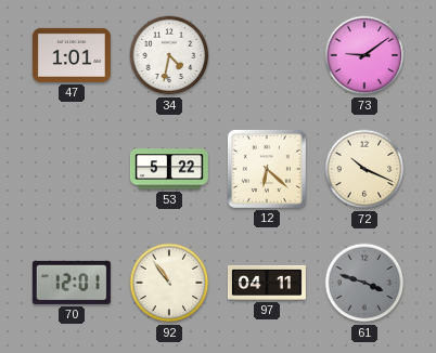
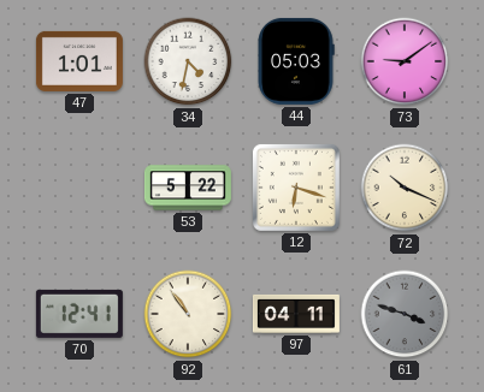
44: none -> 05:03
12: 6:22 -> 6:18
70: 12:01 -> 12:41
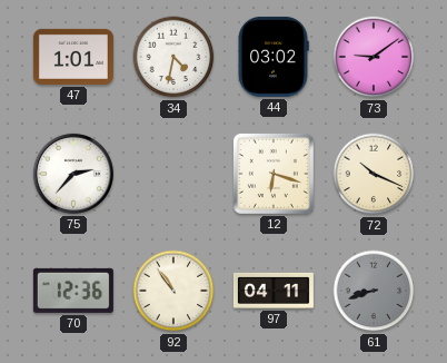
44: 05:03 -> 03:02
75: none -> 2:37
53: 5:22 -> none
70: 12:41 -> 12:36
61: 3:48 -> 8:42
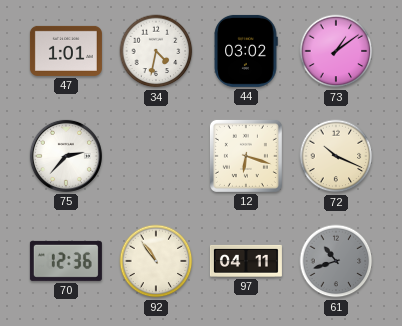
73: 9:09 -> 1:09
61: 8:42 -> 10:42
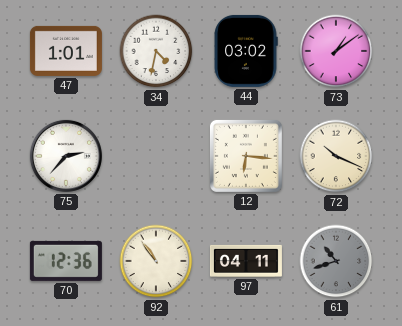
12: 6:18 -> 6:16
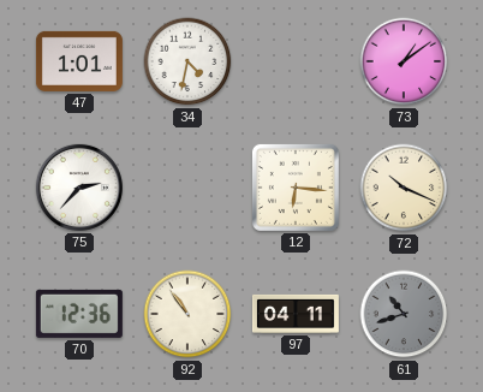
44: 03:02 -> none
